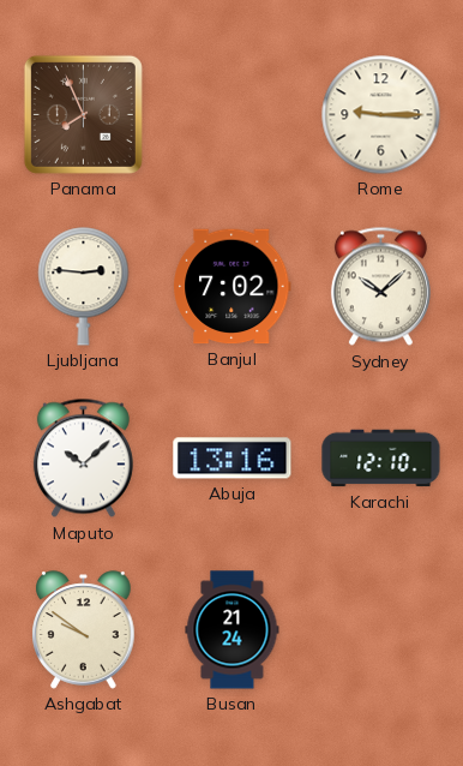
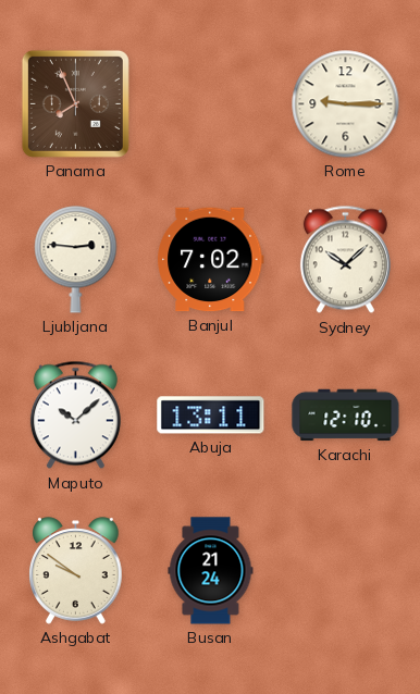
Abuja: 13:16 -> 13:11
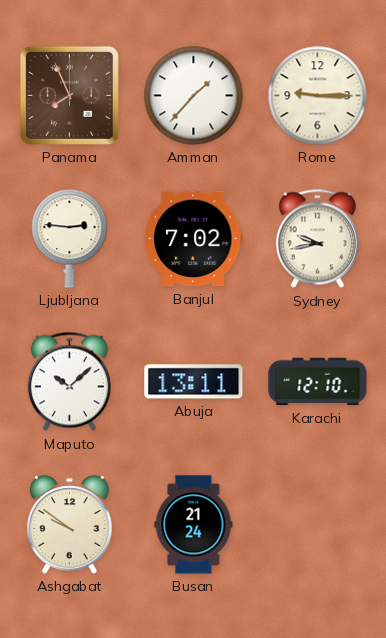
Amman: none -> 1:37
Sydney: 10:08 -> 9:43
